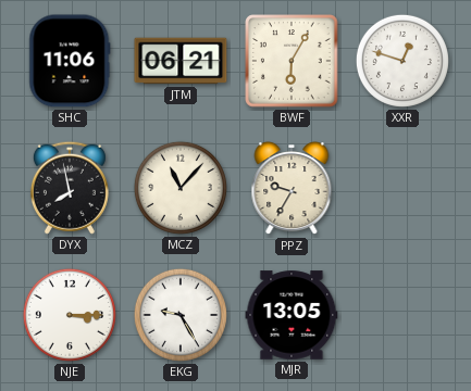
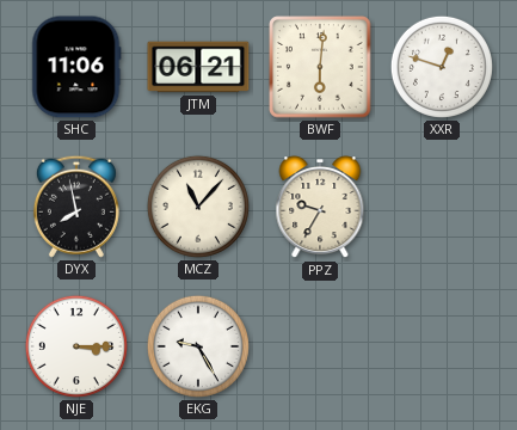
BWF: 6:05 -> 6:01
MJR: 13:05 -> none
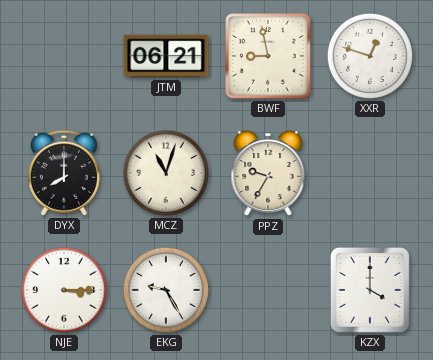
SHC: 11:06 -> none
BWF: 6:01 -> 8:58
DYX: 7:58 -> 8:00
MCZ: 11:07 -> 11:03
KZX: none -> 4:00
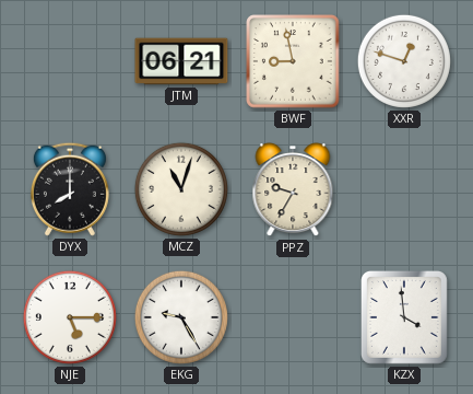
NJE: 3:15 -> 5:15
KZX: 4:00 -> 3:59
